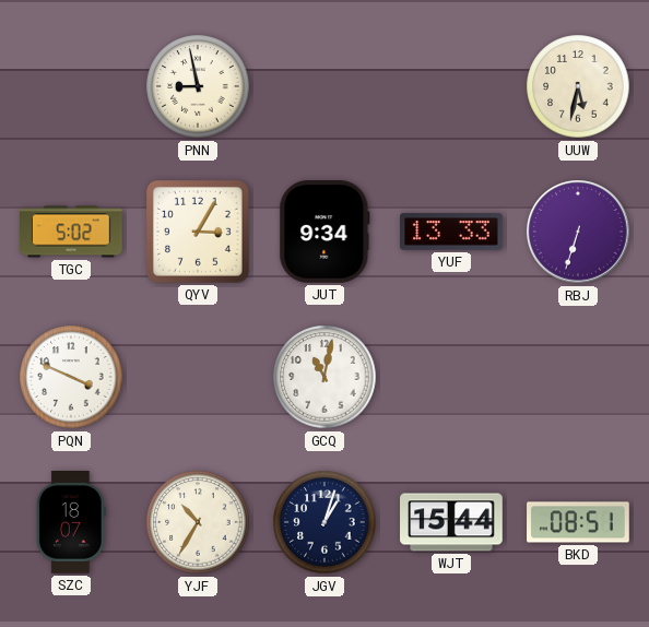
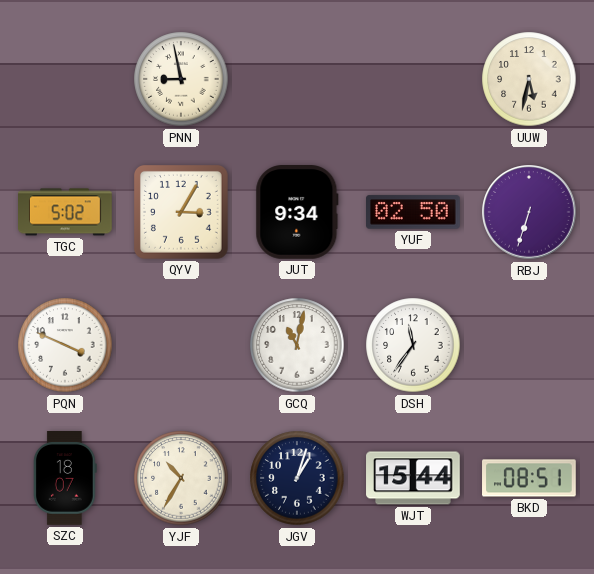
YUF: 13:33 -> 02:50
DSH: none -> 11:36
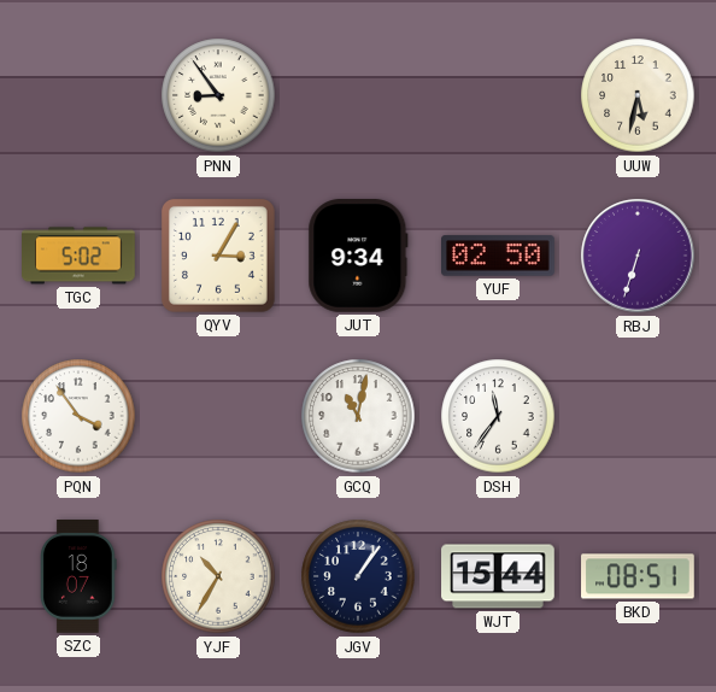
PNN: 8:58 -> 8:54
PQN: 3:49 -> 3:54
JGV: 1:03 -> 1:06
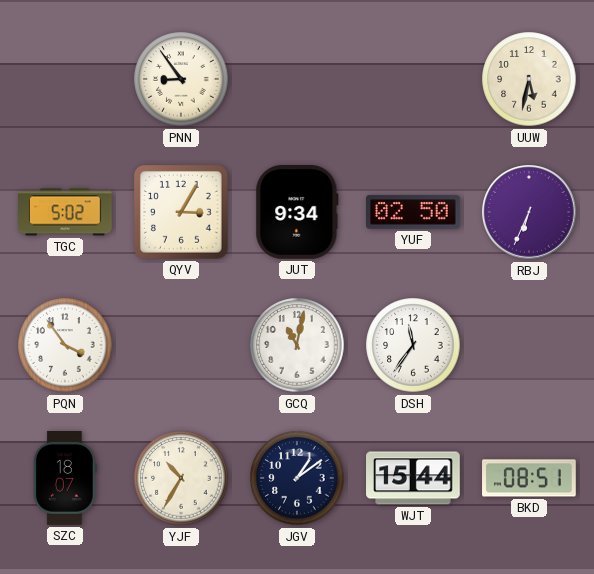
RBJ: 6:33 -> 6:34
JGV: 1:06 -> 1:09
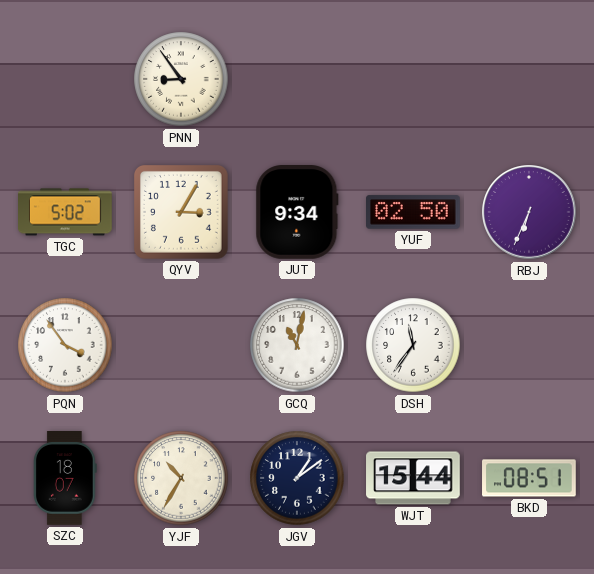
UUW: 5:32 -> none
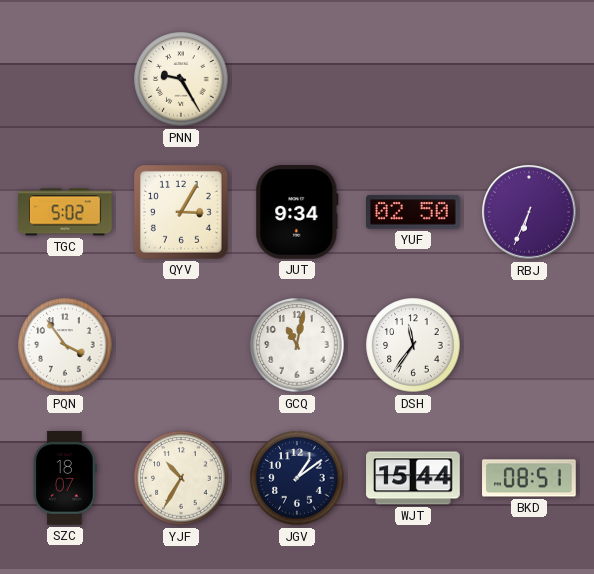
PNN: 8:54 -> 9:25
